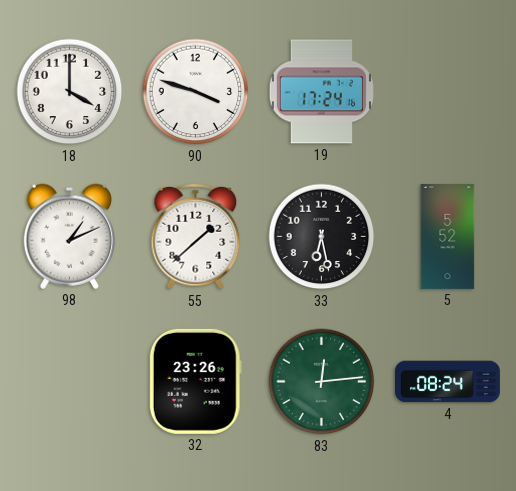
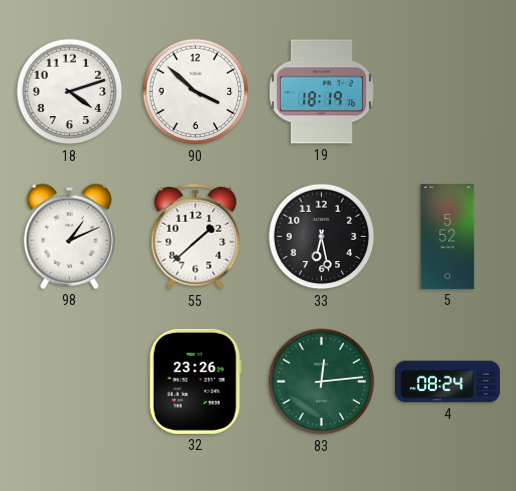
18: 4:00 -> 4:12
90: 3:48 -> 3:52
19: 17:24 -> 18:19
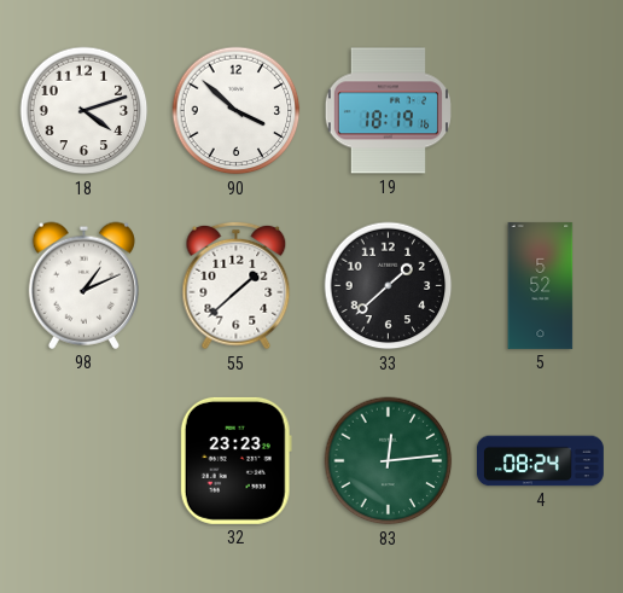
33: 6:28 -> 1:38
32: 23:26 -> 23:23
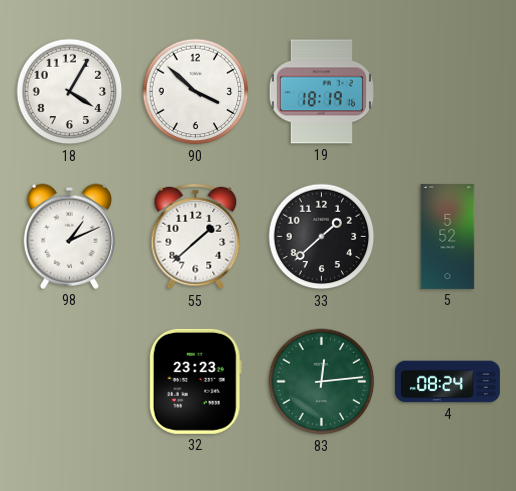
18: 4:12 -> 4:05
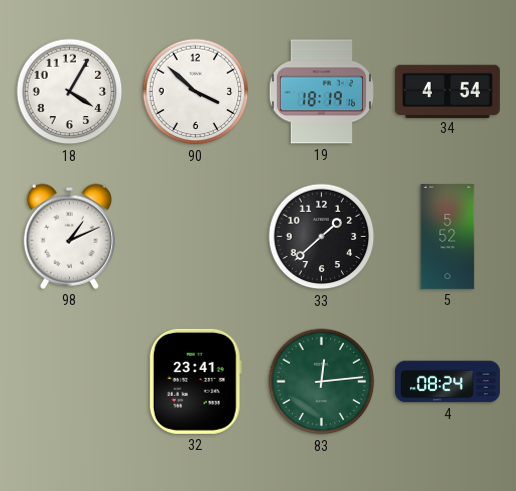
34: none -> 4:54
55: 1:38 -> none
32: 23:23 -> 23:41
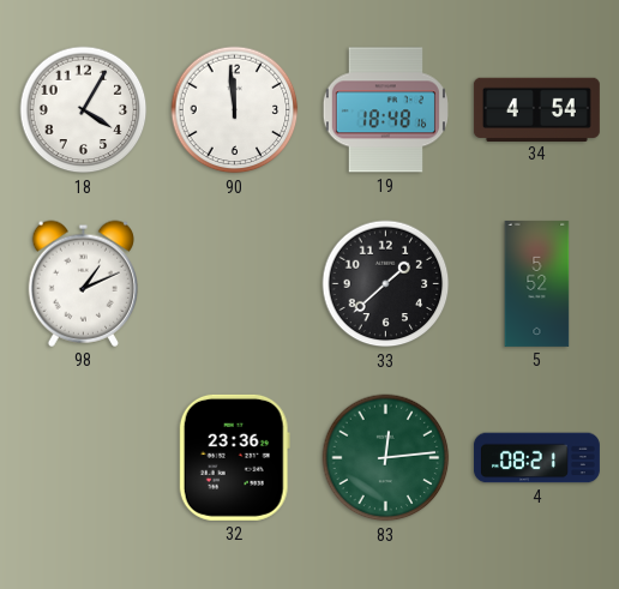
90: 3:52 -> 11:59
19: 18:19 -> 18:48
32: 23:41 -> 23:36
4: 08:24 -> 08:21
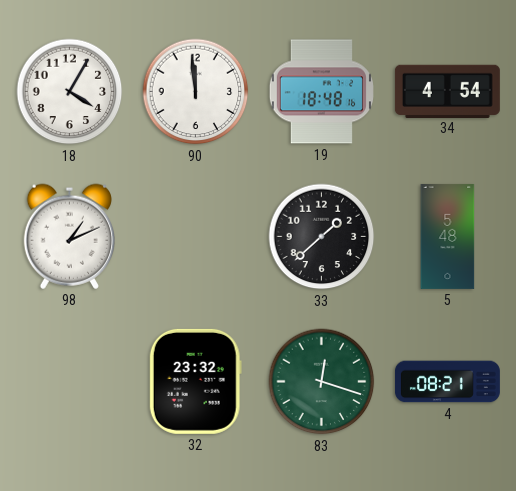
5: 5:52 -> 5:48
32: 23:36 -> 23:32
83: 12:14 -> 12:18
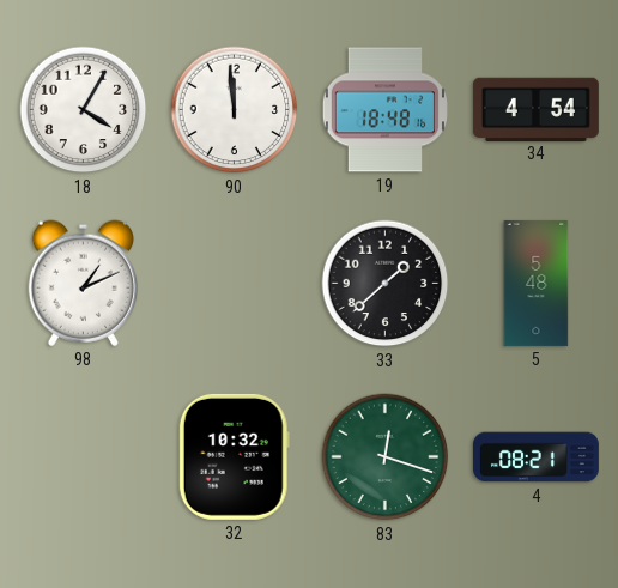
32: 23:32 -> 10:32
